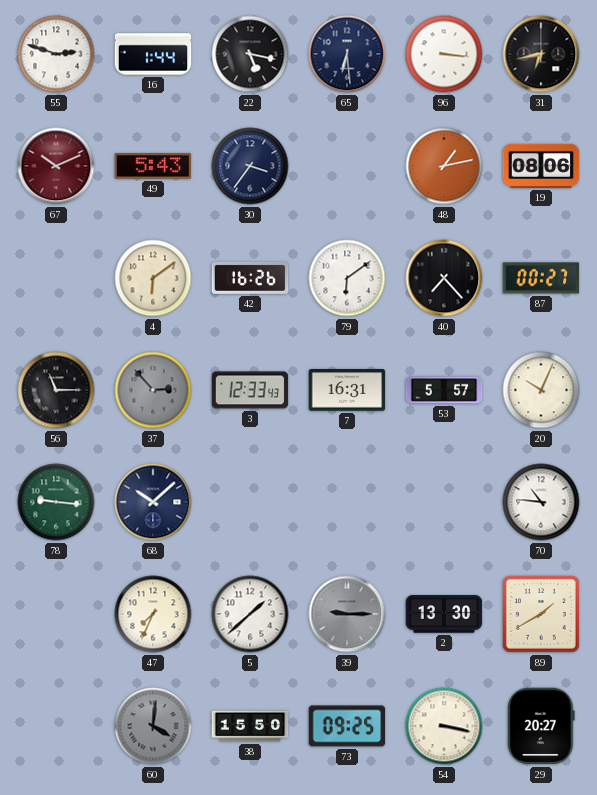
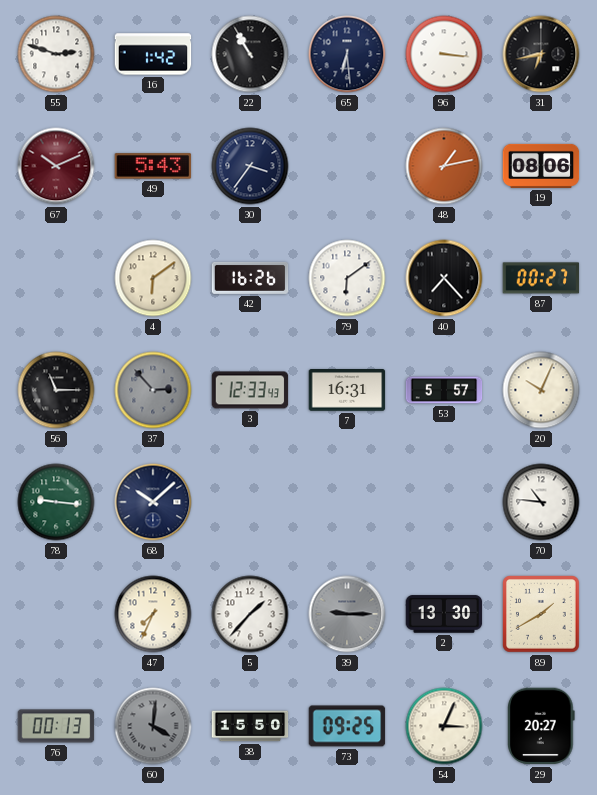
16: 1:44 -> 1:42
22: 5:17 -> 10:55
5: 1:38 -> 1:37
76: none -> 00:13
54: 3:17 -> 3:04
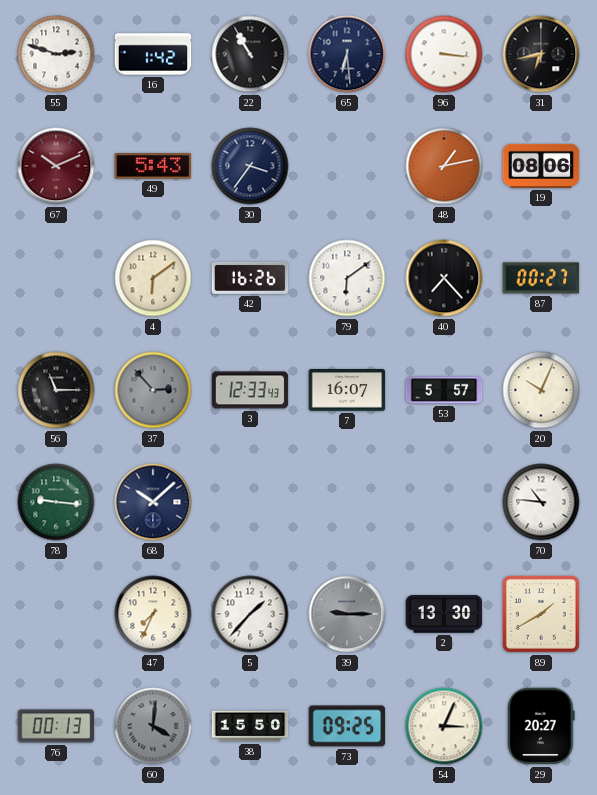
7: 16:31 -> 16:07
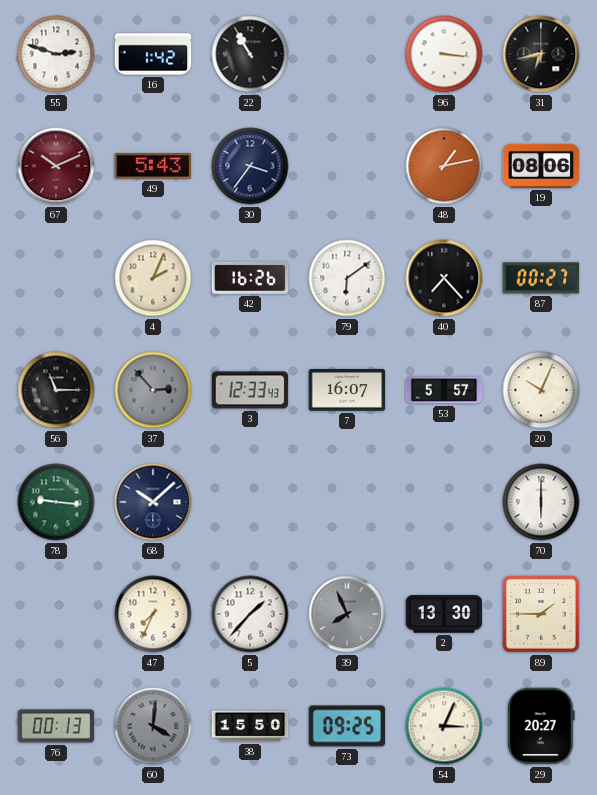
65: 6:29 -> none
4: 6:09 -> 2:04
70: 10:46 -> 6:00
39: 9:15 -> 7:56
89: 1:40 -> 1:45
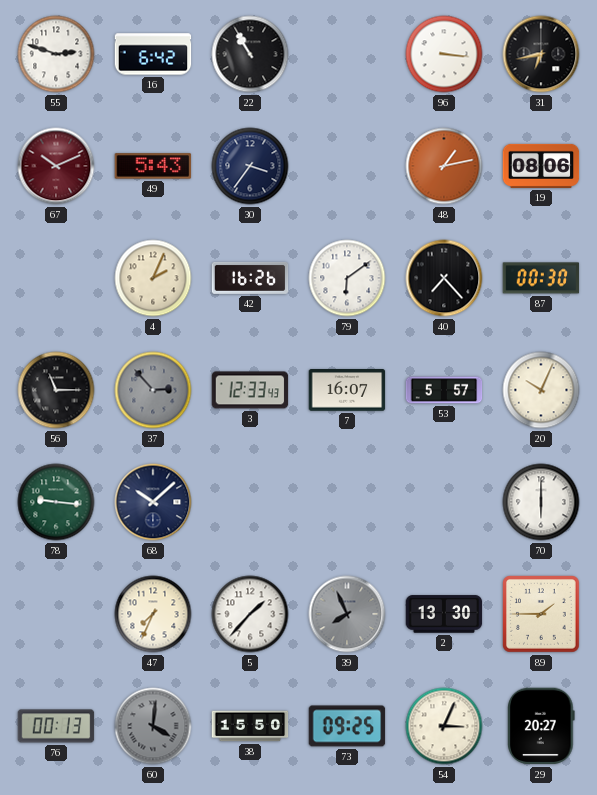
16: 1:42 -> 6:42
87: 00:27 -> 00:30
